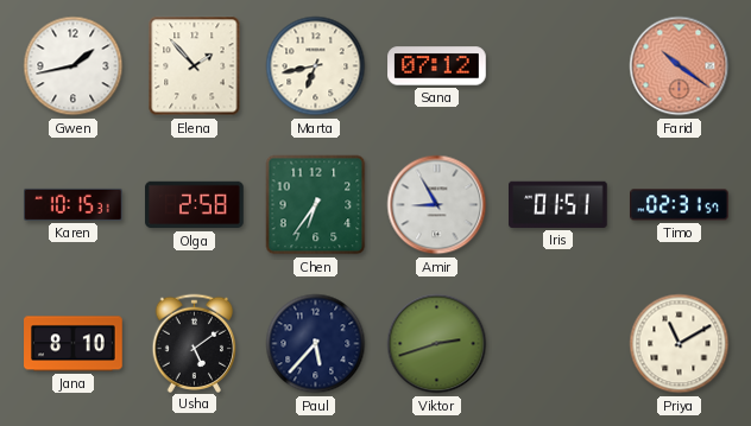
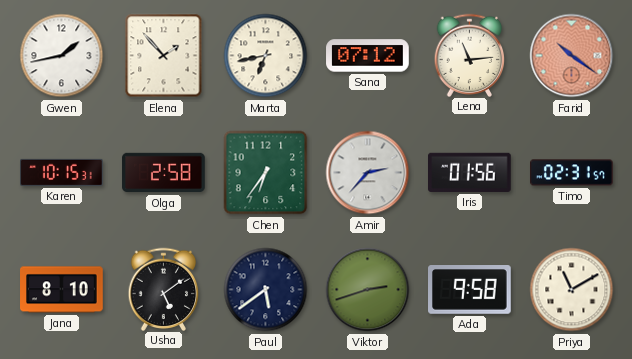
Lena: none -> 11:14
Amir: 8:55 -> 2:37
Iris: 01:51 -> 01:56
Paul: 5:37 -> 5:39
Ada: none -> 9:58
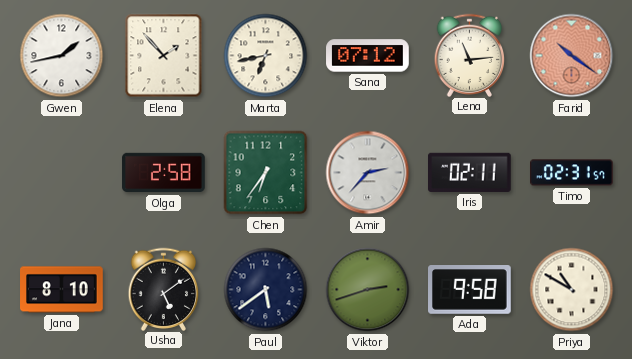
Karen: 10:15 -> none
Iris: 01:56 -> 02:11
Priya: 11:10 -> 10:50
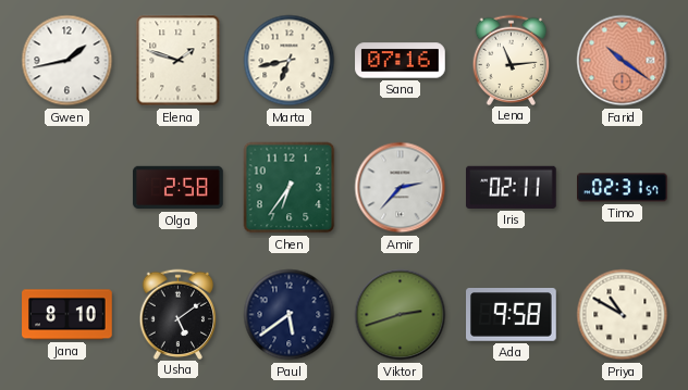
Elena: 1:53 -> 1:48
Sana: 07:12 -> 07:16
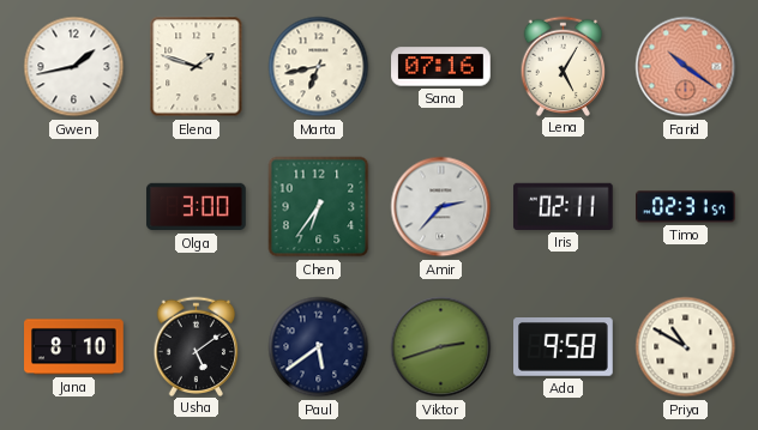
Lena: 11:14 -> 5:05
Olga: 2:58 -> 3:00
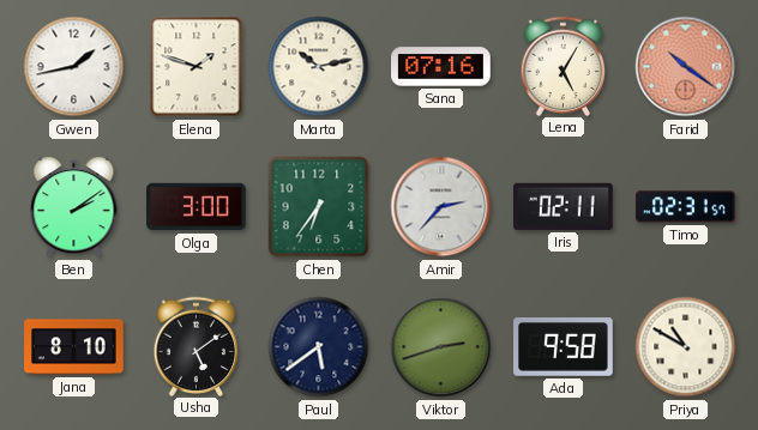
Marta: 6:43 -> 10:13
Ben: none -> 2:09
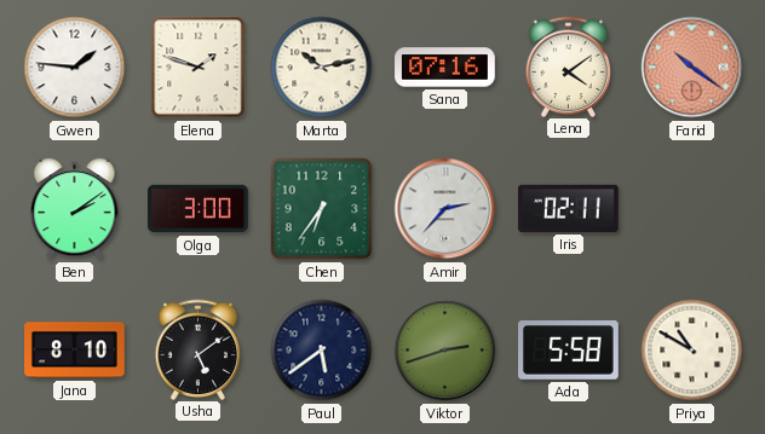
Gwen: 1:43 -> 1:46
Lena: 5:05 -> 4:09
Timo: 02:31 -> none
Ada: 9:58 -> 5:58
